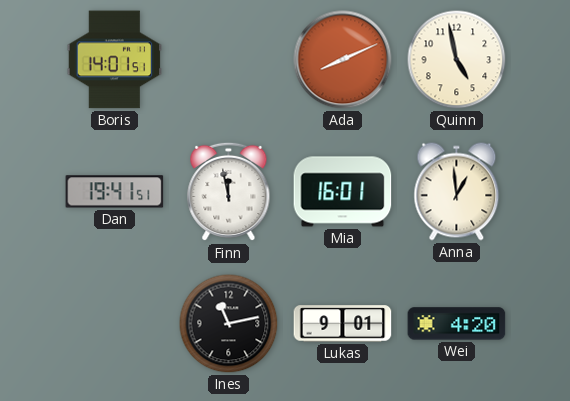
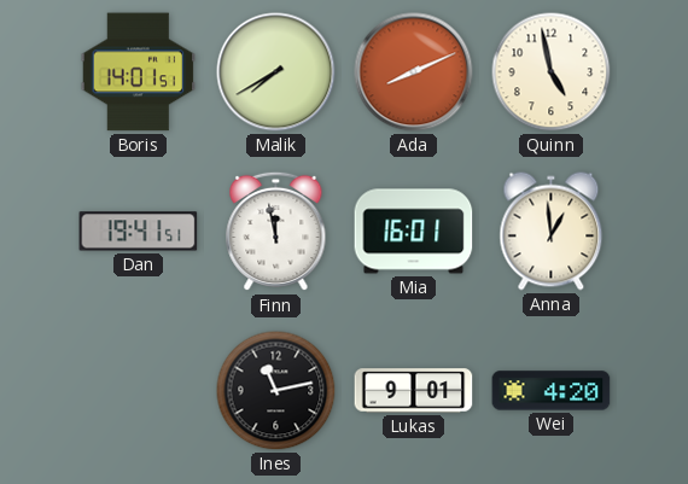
Malik: none -> 7:40
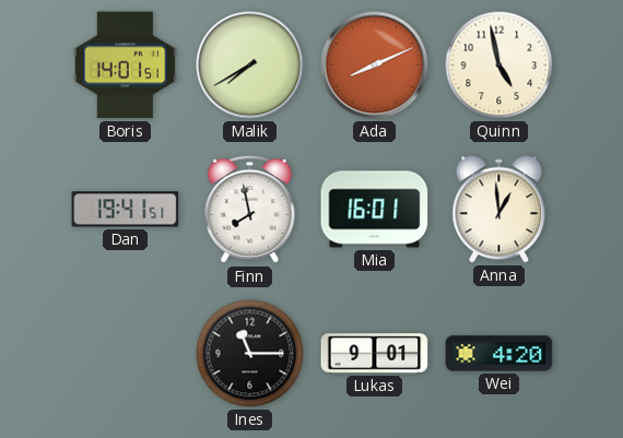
Finn: 11:58 -> 7:58
Ines: 11:13 -> 11:15
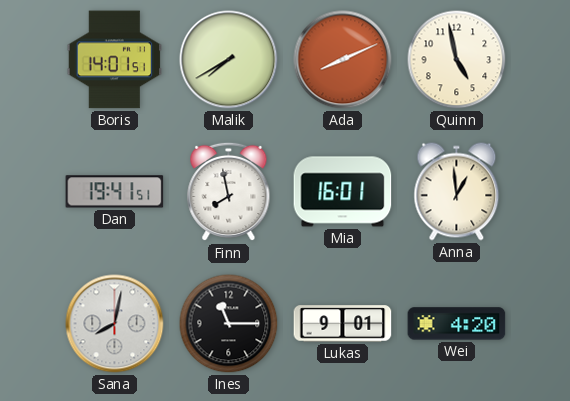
Sana: none -> 8:02
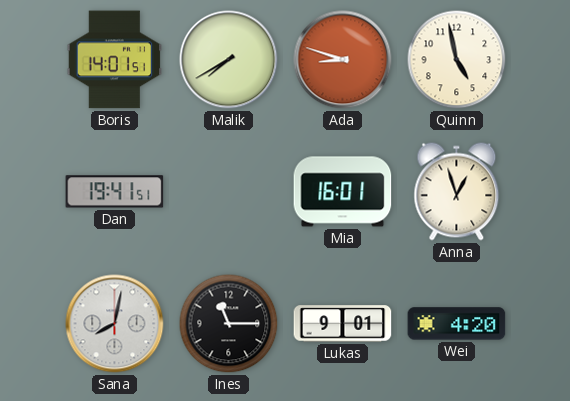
Ada: 8:11 -> 8:48
Finn: 7:58 -> none
Anna: 12:59 -> 12:57
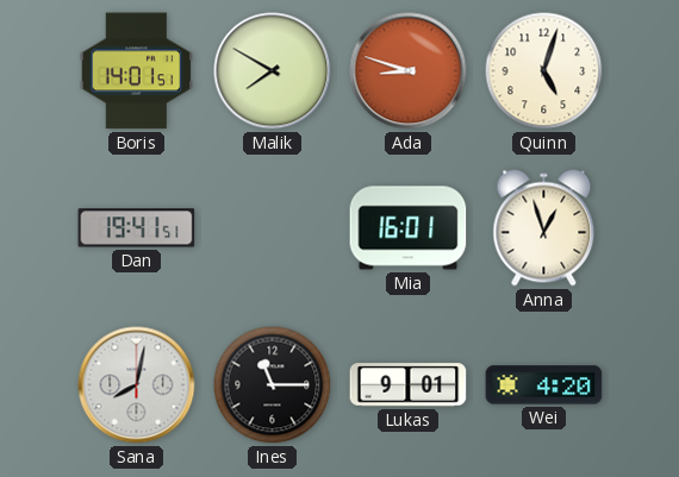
Malik: 7:40 -> 7:50
Quinn: 4:58 -> 5:03
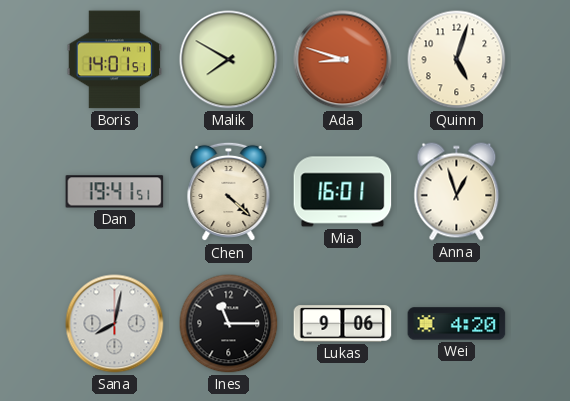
Chen: none -> 4:22
Lukas: 9:01 -> 9:06
